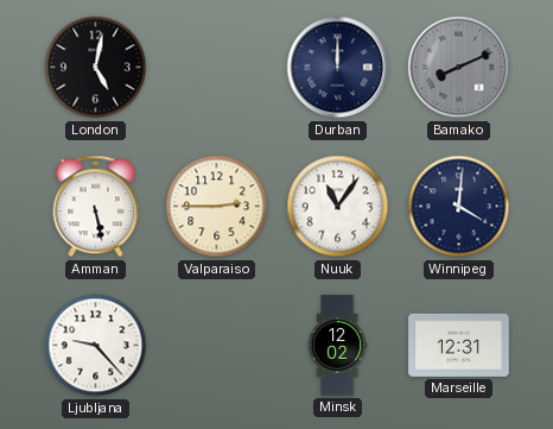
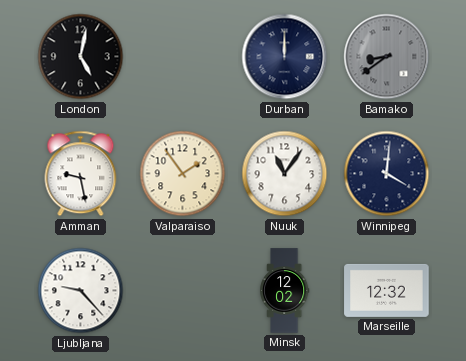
Bamako: 8:11 -> 8:39
Amman: 5:28 -> 9:28
Valparaiso: 2:45 -> 1:54
Marseille: 12:31 -> 12:32
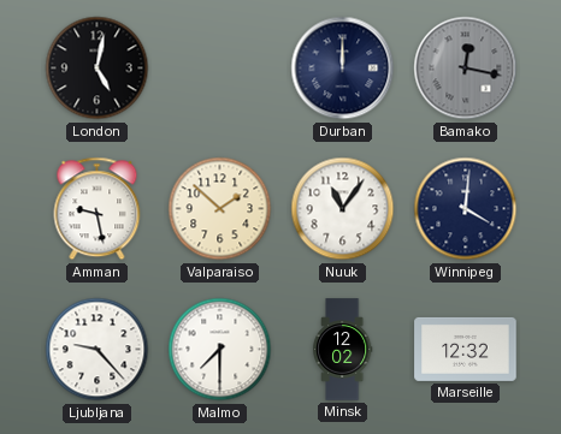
Bamako: 8:39 -> 12:17
Valparaiso: 1:54 -> 1:52
Malmo: none -> 7:30
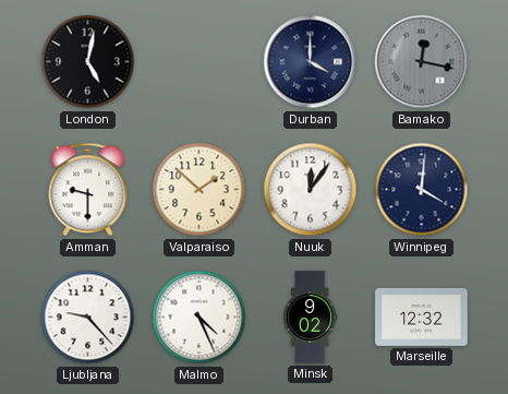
Durban: 12:00 -> 4:00
Amman: 9:28 -> 9:30
Nuuk: 11:06 -> 12:06
Malmo: 7:30 -> 4:26
Minsk: 12:02 -> 9:02
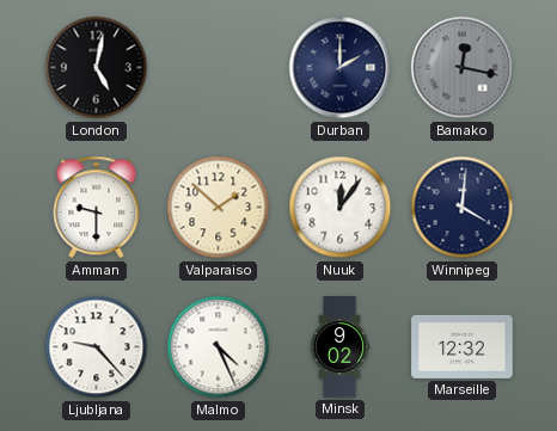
Durban: 4:00 -> 2:00
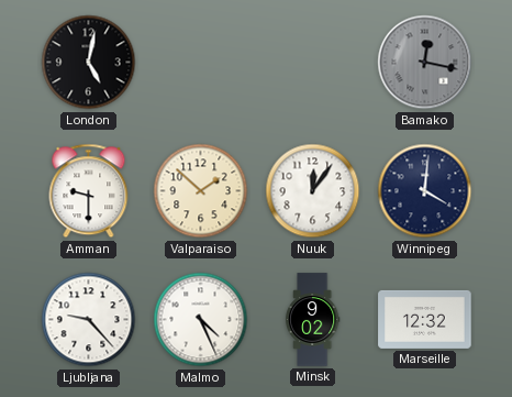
Durban: 2:00 -> none
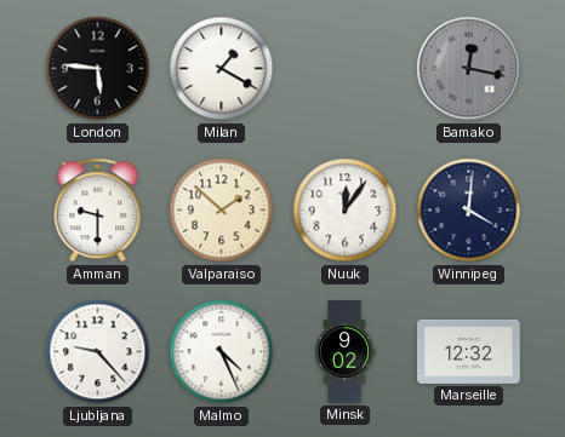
London: 5:02 -> 5:46
Milan: none -> 1:20
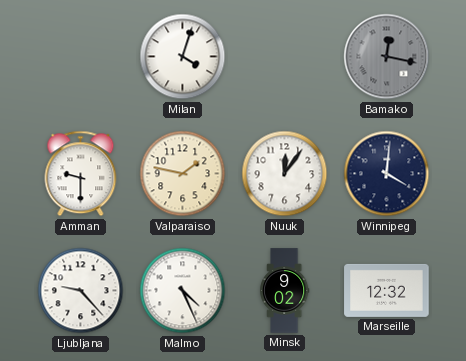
London: 5:46 -> none
Milan: 1:20 -> 4:03
Valparaiso: 1:52 -> 1:47
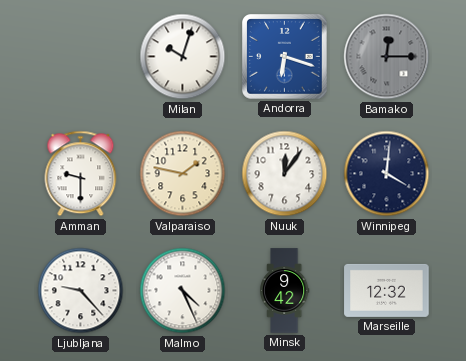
Milan: 4:03 -> 10:03
Andorra: none -> 6:18
Bamako: 12:17 -> 12:15
Minsk: 9:02 -> 9:42
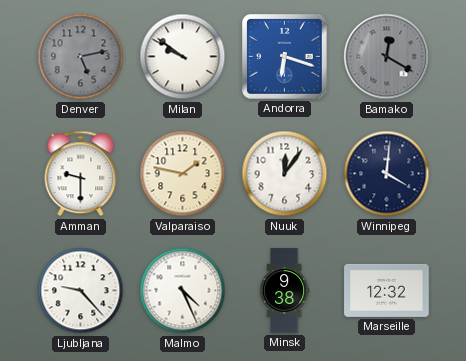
Denver: none -> 5:13
Milan: 10:03 -> 9:51
Bamako: 12:15 -> 12:20
Minsk: 9:42 -> 9:38
